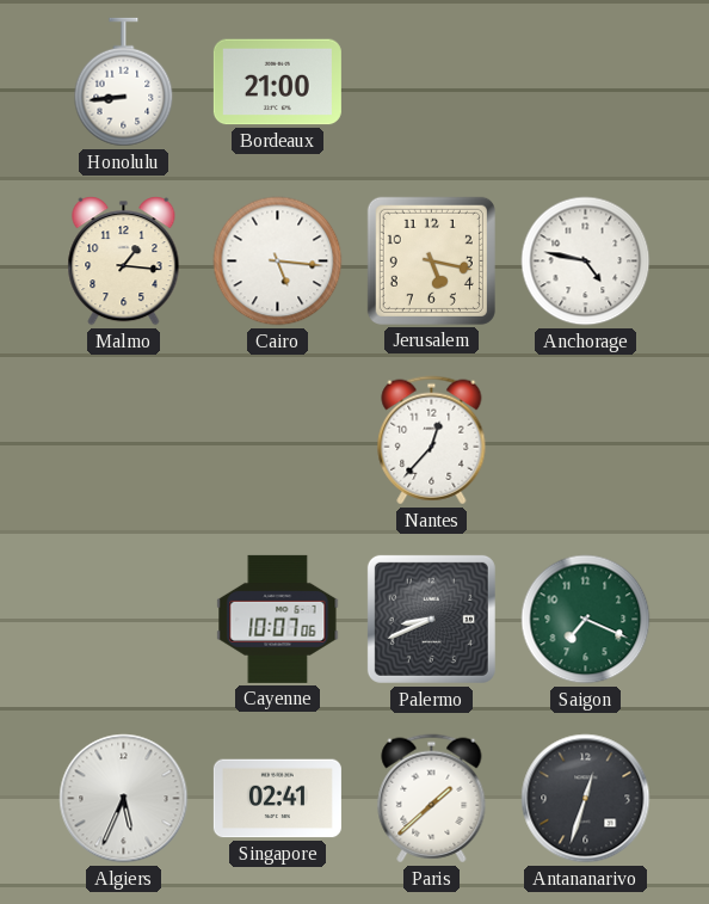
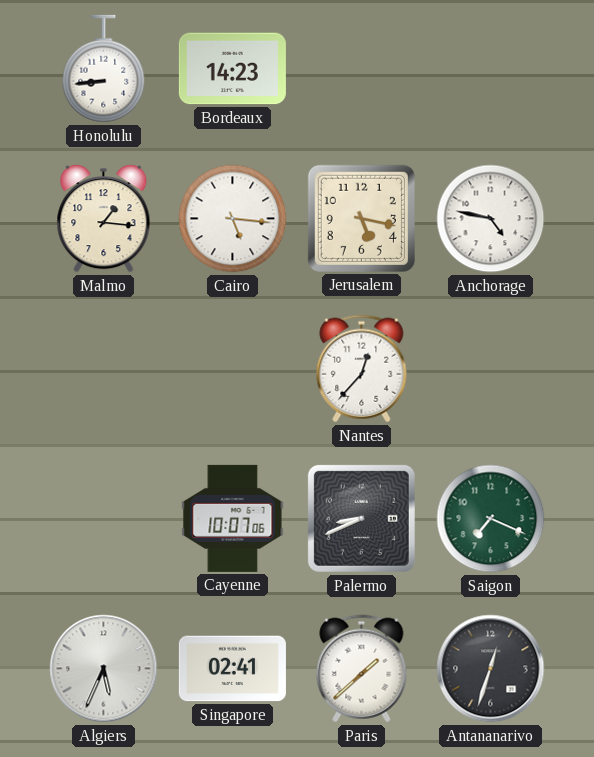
Bordeaux: 21:00 -> 14:23
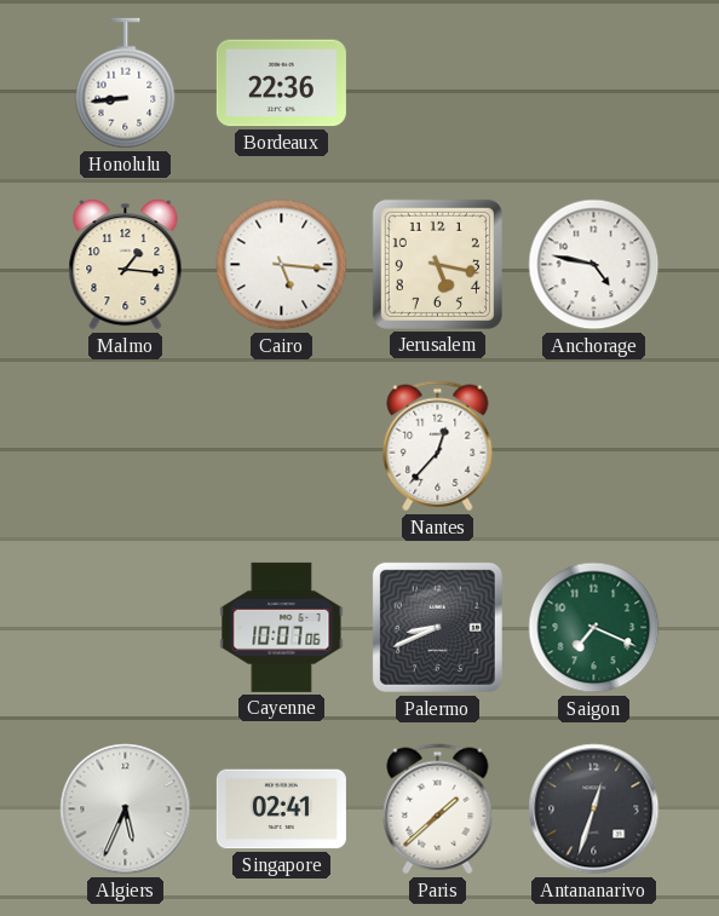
Bordeaux: 14:23 -> 22:36
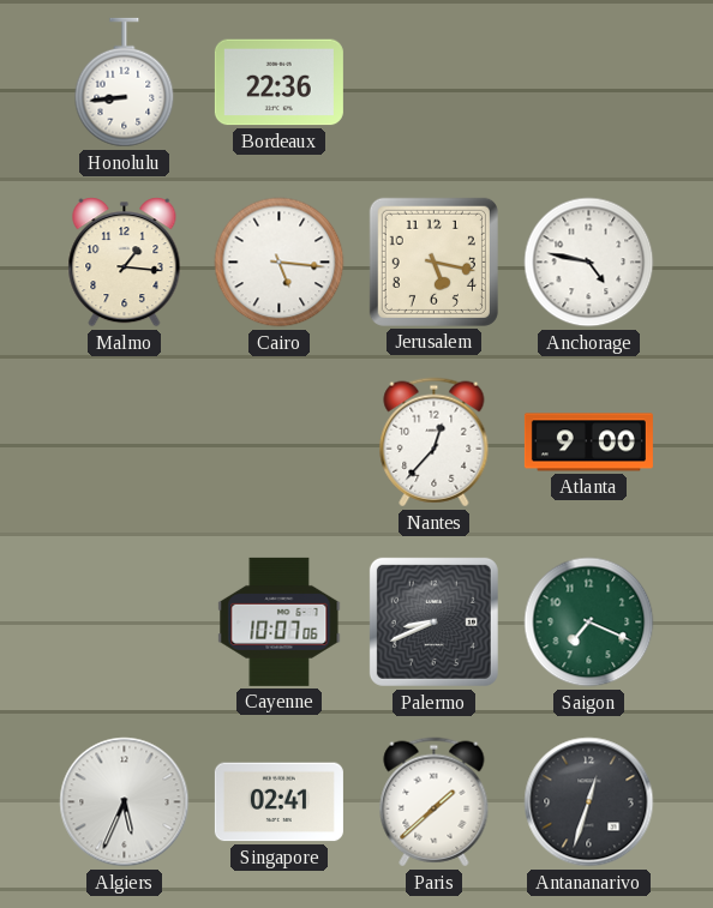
Atlanta: none -> 9:00
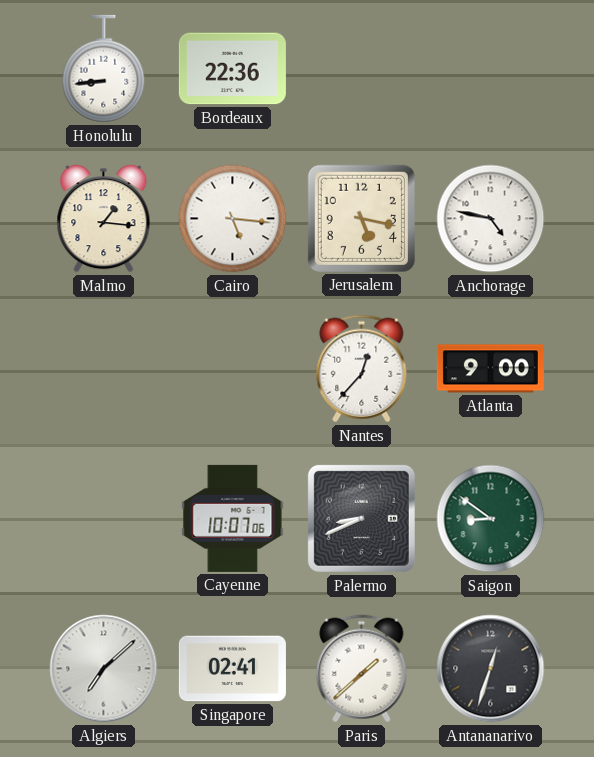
Saigon: 7:19 -> 8:51
Algiers: 5:34 -> 7:08
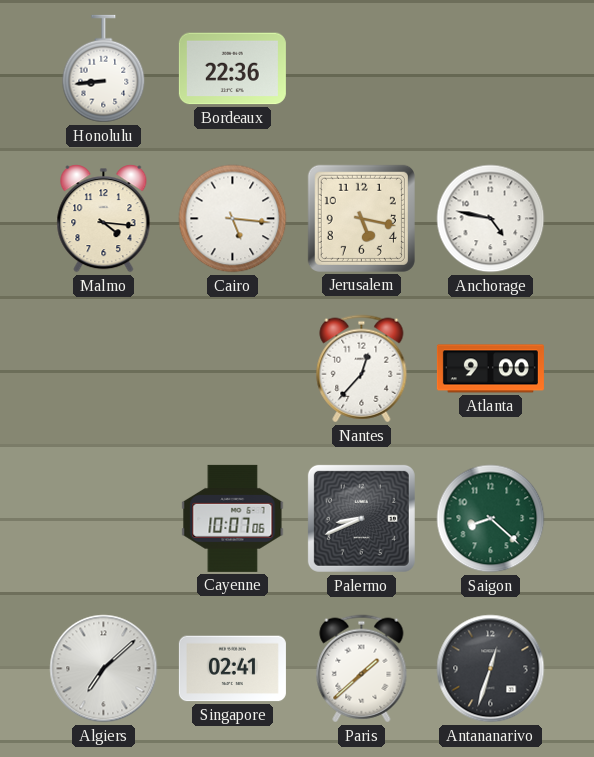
Malmo: 1:16 -> 4:16
Saigon: 8:51 -> 8:22
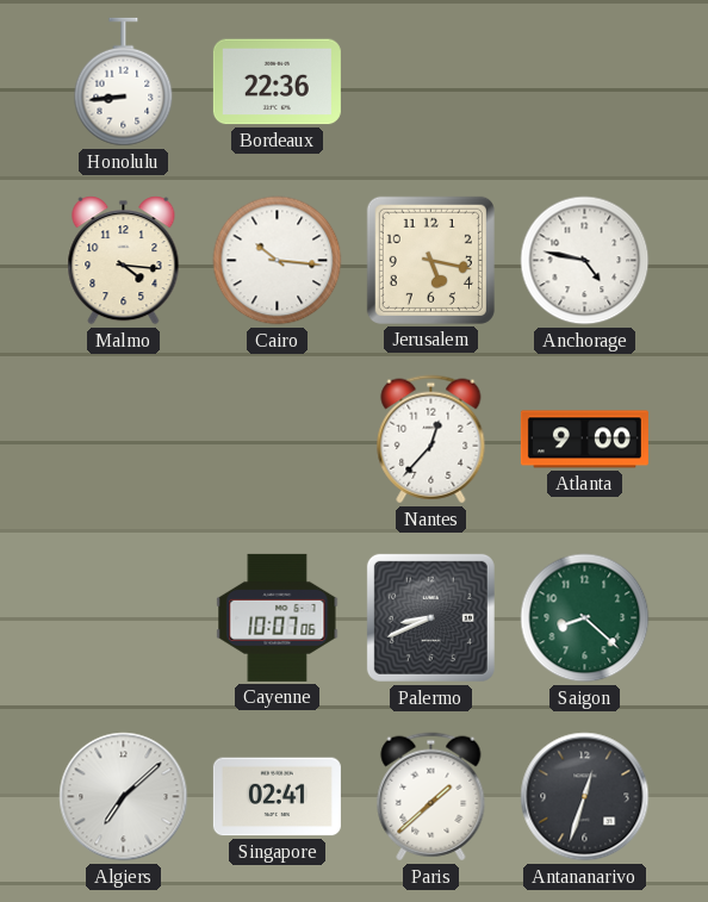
Cairo: 5:16 -> 10:16
